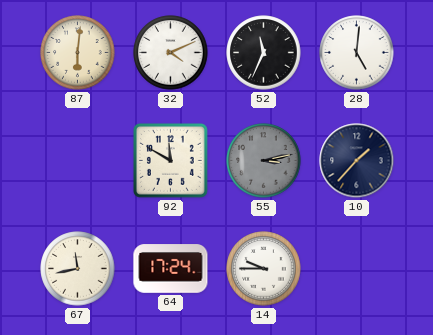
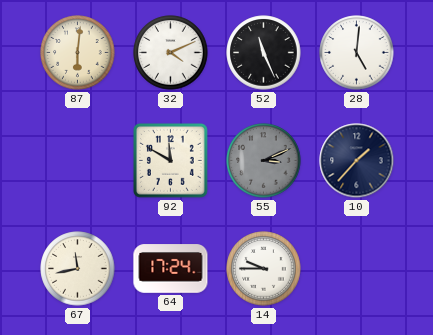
52: 11:34 -> 11:26
55: 3:13 -> 3:11
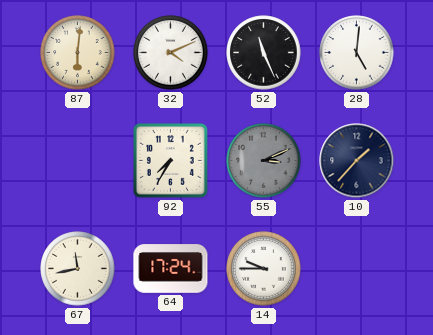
92: 11:50 -> 7:35
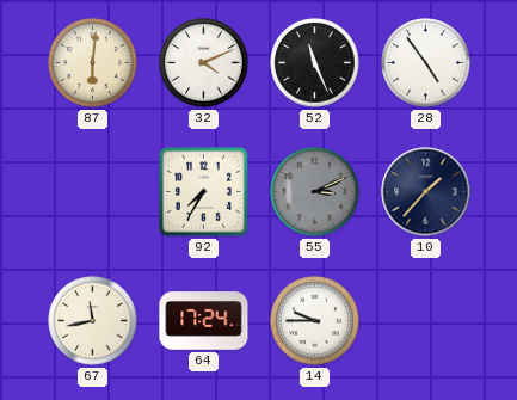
28: 5:01 -> 4:54
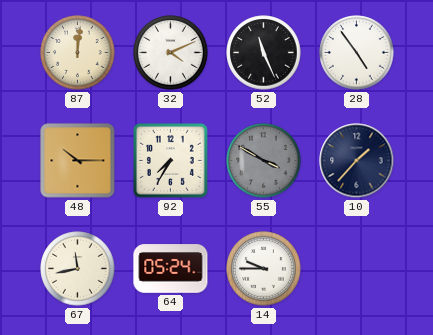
87: 6:01 -> 12:01
48: none -> 10:15
55: 3:11 -> 3:50
64: 17:24 -> 05:24
